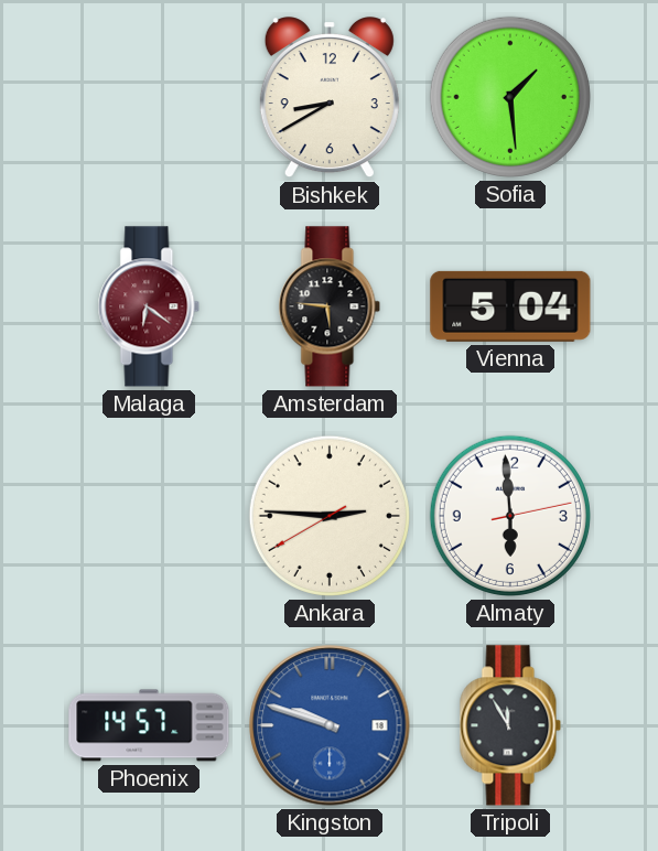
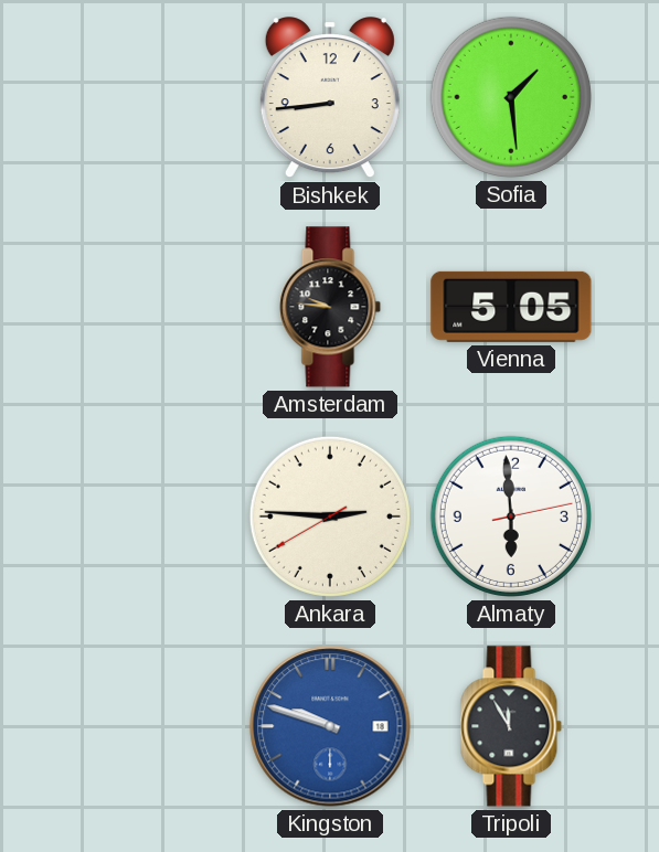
Bishkek: 8:40 -> 8:44
Malaga: 6:21 -> none
Amsterdam: 5:46 -> 9:46
Vienna: 5:04 -> 5:05
Phoenix: 14:57 -> none
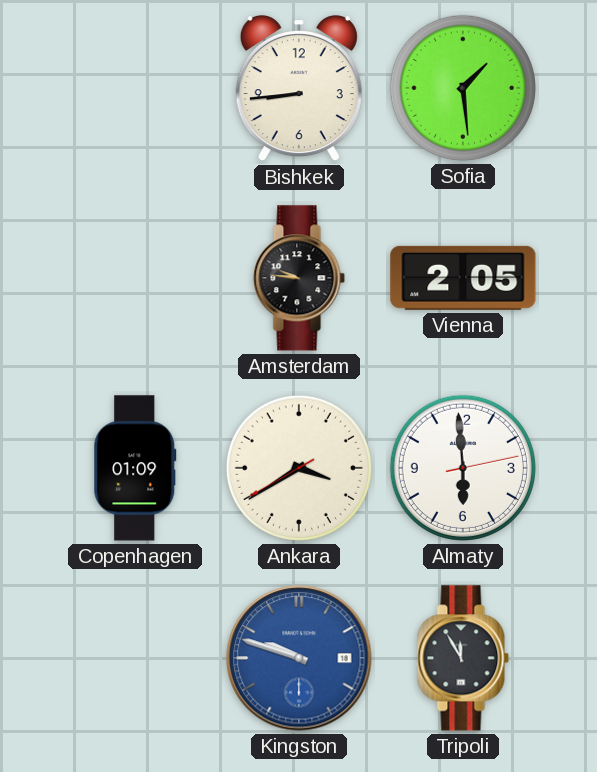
Vienna: 5:05 -> 2:05
Copenhagen: none -> 01:09
Ankara: 2:45 -> 3:39
